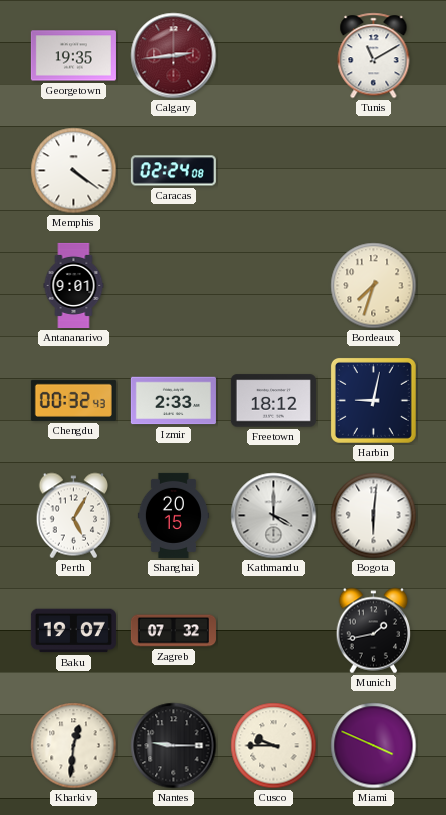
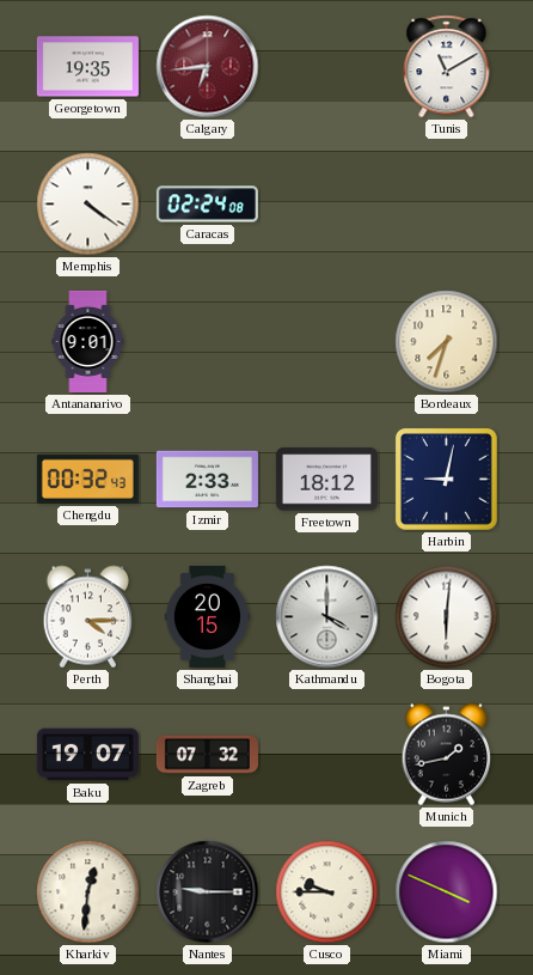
Calgary: 2:44 -> 6:44
Perth: 5:05 -> 4:15
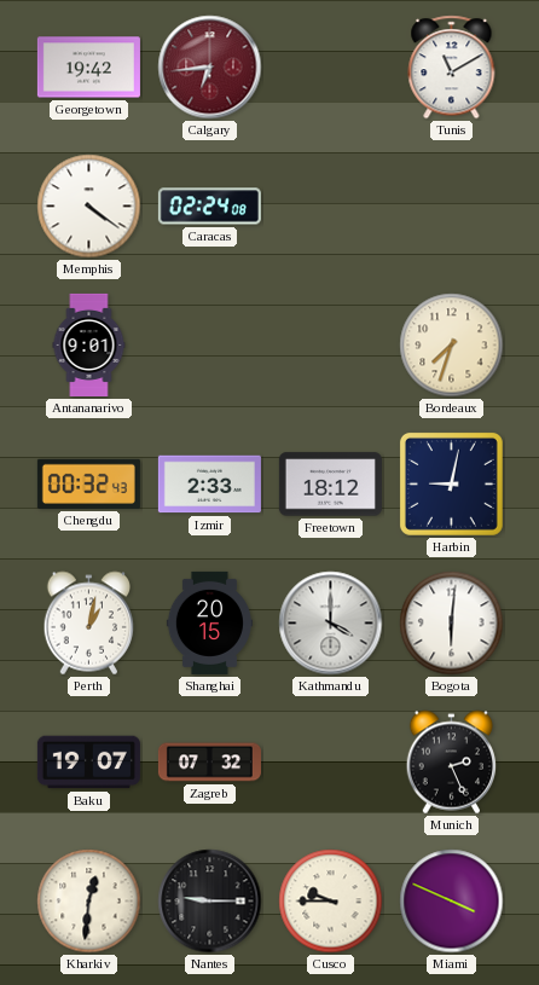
Georgetown: 19:35 -> 19:42
Perth: 4:15 -> 1:02
Munich: 1:43 -> 2:26
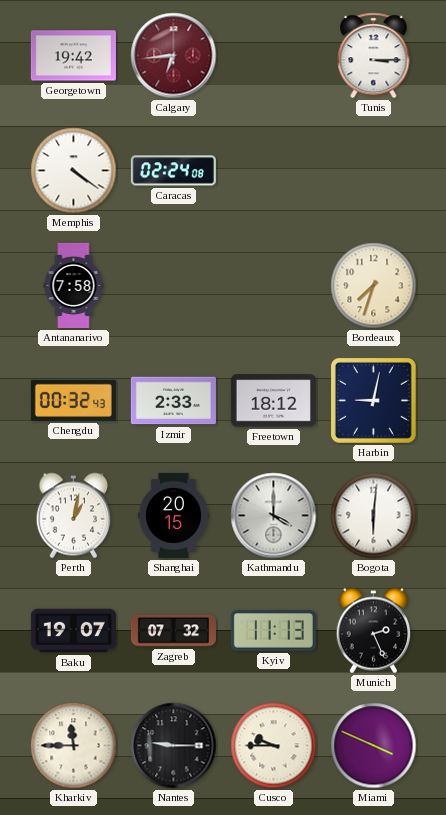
Tunis: 11:10 -> 3:15
Antananarivo: 9:01 -> 7:58
Kyiv: none -> 11:13
Kharkiv: 12:31 -> 11:45
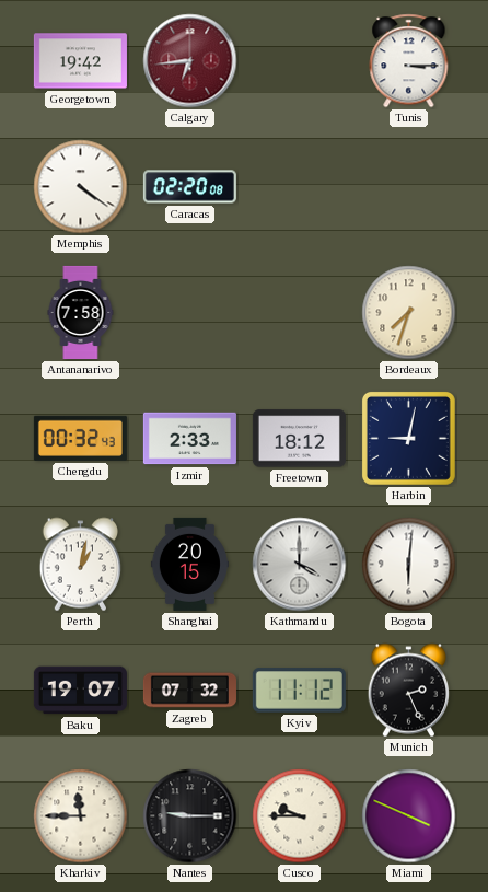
Caracas: 02:24 -> 02:20
Kyiv: 11:13 -> 11:12
